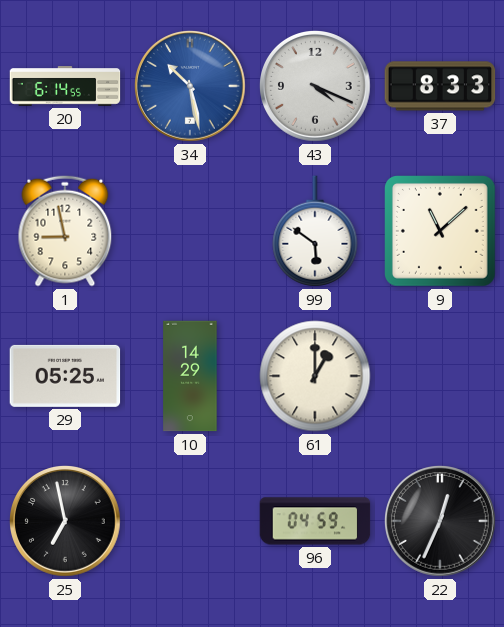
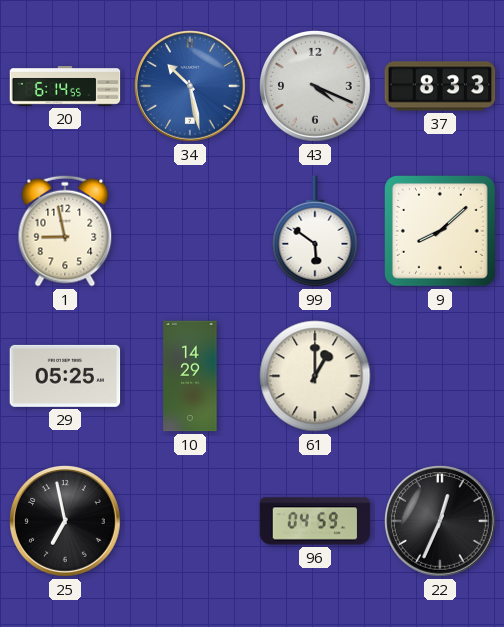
9: 11:08 -> 8:08
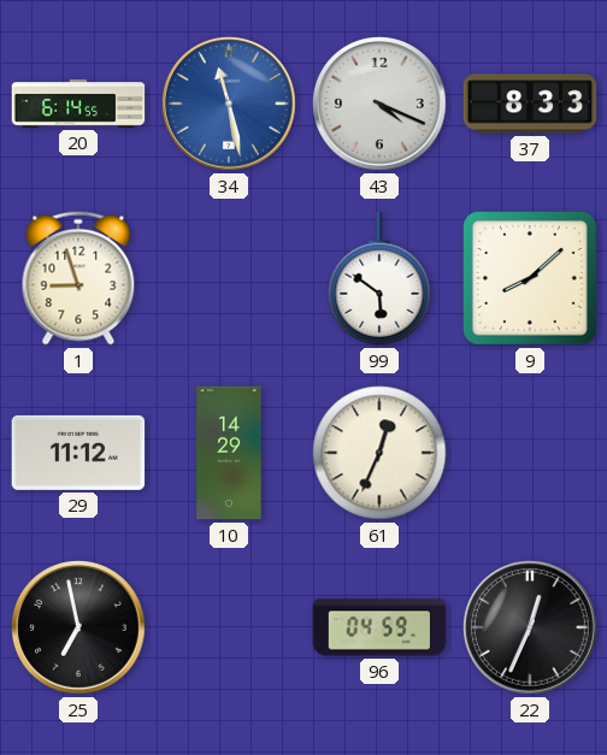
34: 10:28 -> 11:28
1: 8:58 -> 8:57
29: 05:25 -> 11:12
61: 1:00 -> 12:34
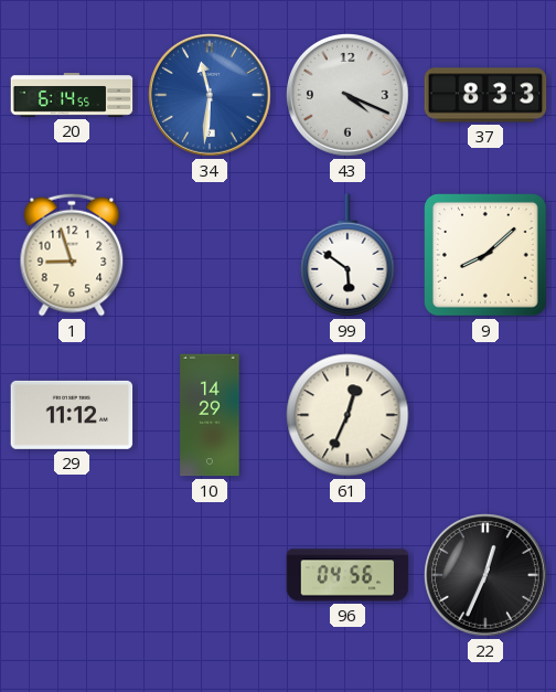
34: 11:28 -> 11:31
25: 6:58 -> none
96: 04:59 -> 04:56
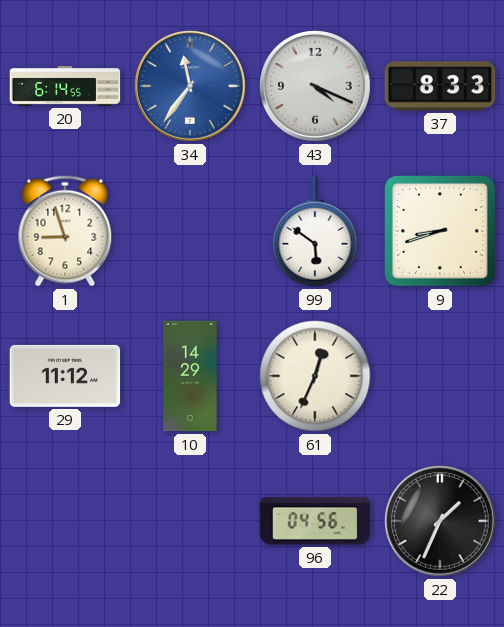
34: 11:31 -> 11:36
9: 8:08 -> 8:42
22: 12:34 -> 1:34
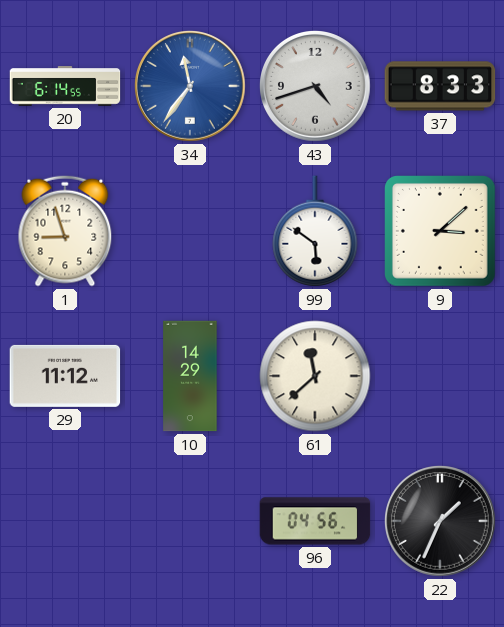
43: 4:19 -> 4:42
9: 8:42 -> 3:08
61: 12:34 -> 11:38
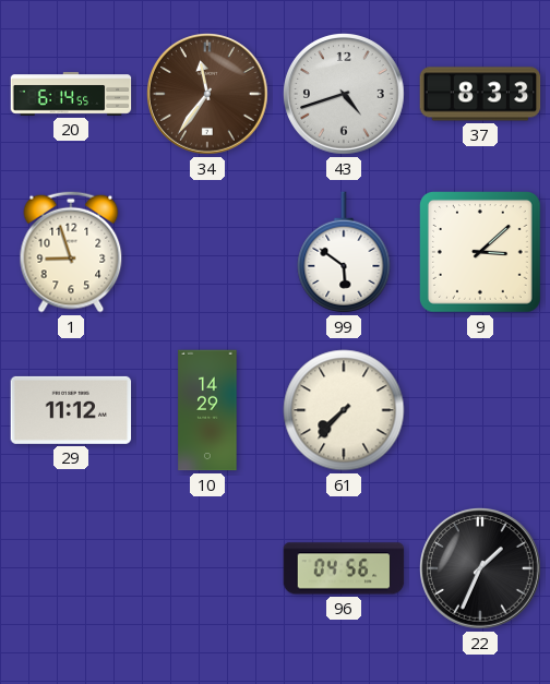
34 dial: blue -> brown
61: 11:38 -> 7:37
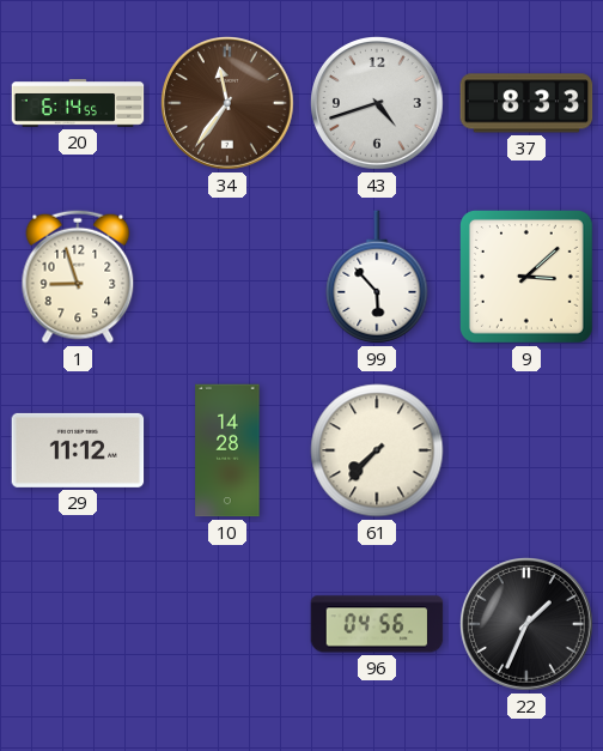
99: 5:51 -> 5:53
10: 14:29 -> 14:28
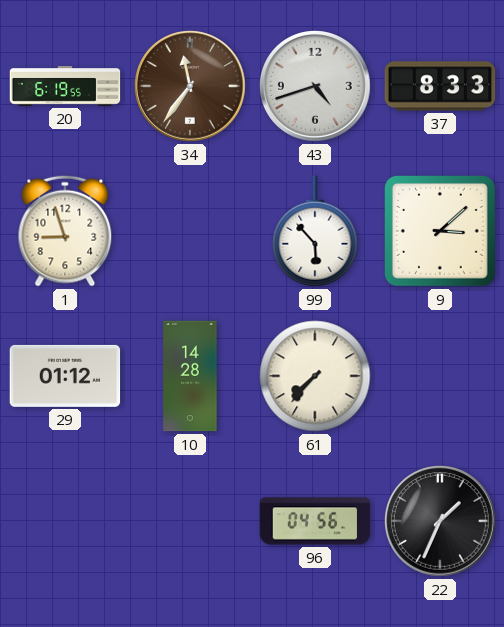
20: 6:14 -> 6:19
29: 11:12 -> 01:12
